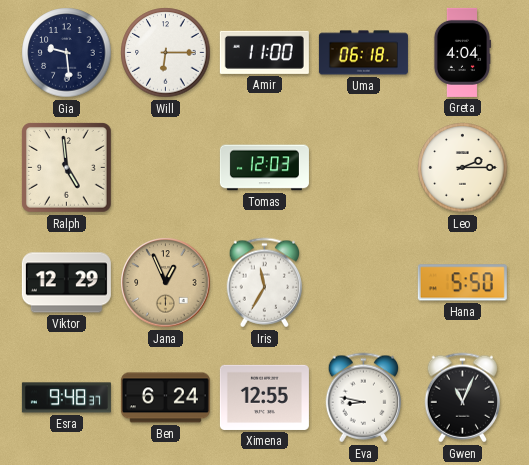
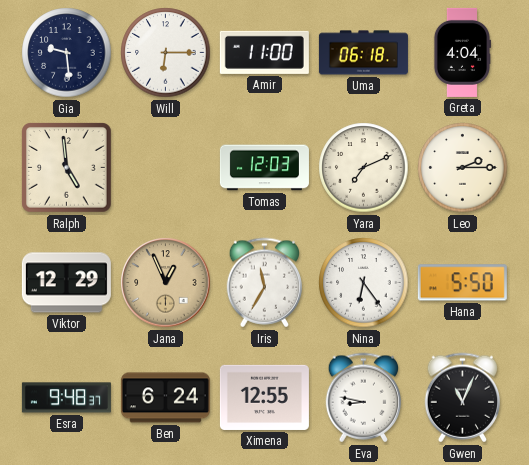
Yara: none -> 7:11
Nina: none -> 6:24
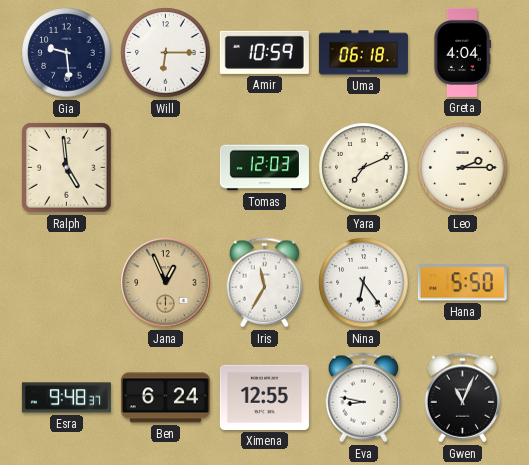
Amir: 11:00 -> 10:59
Viktor: 12:29 -> none
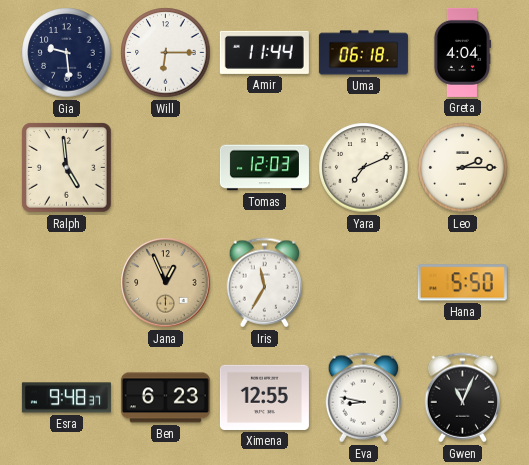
Amir: 10:59 -> 11:44
Nina: 6:24 -> none
Ben: 6:24 -> 6:23
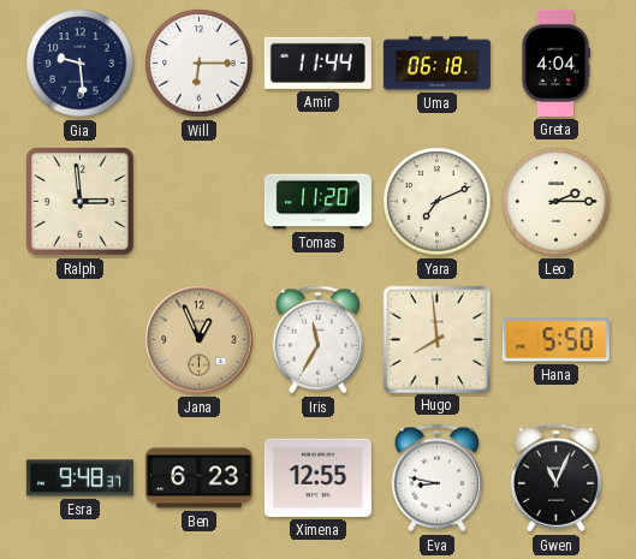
Ralph: 4:59 -> 2:59
Tomas: 12:03 -> 11:20
Hugo: none -> 7:59
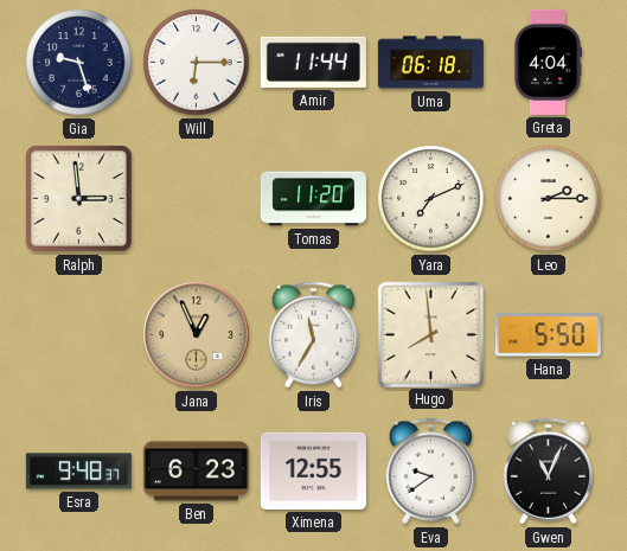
Gia: 9:29 -> 9:27
Eva: 8:47 -> 9:39
